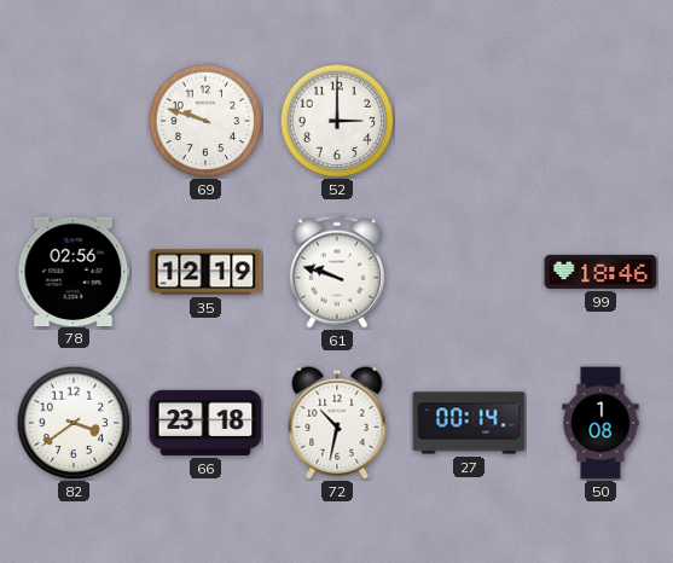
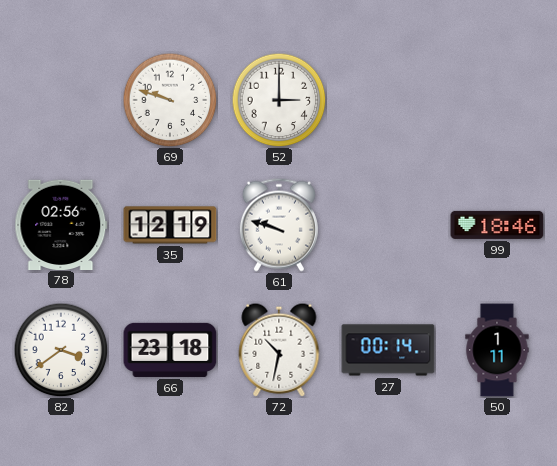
50: 1:08 -> 1:11
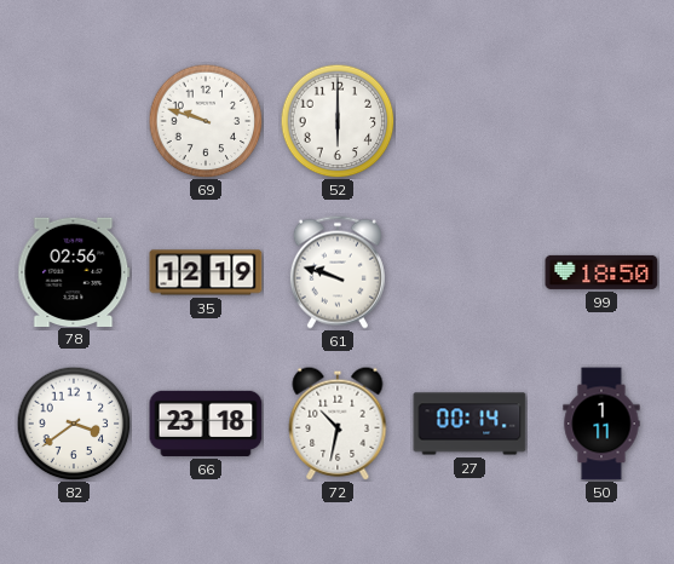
52: 3:00 -> 6:00
99: 18:46 -> 18:50
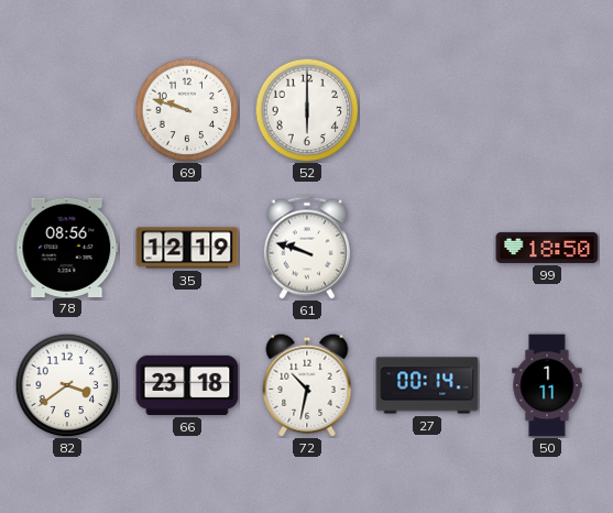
78: 02:56 -> 08:56
